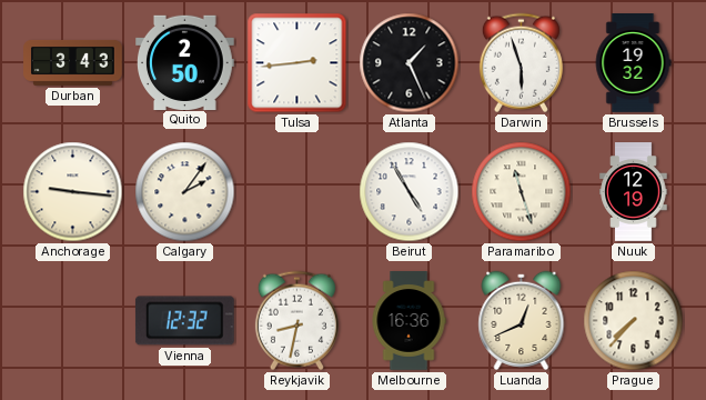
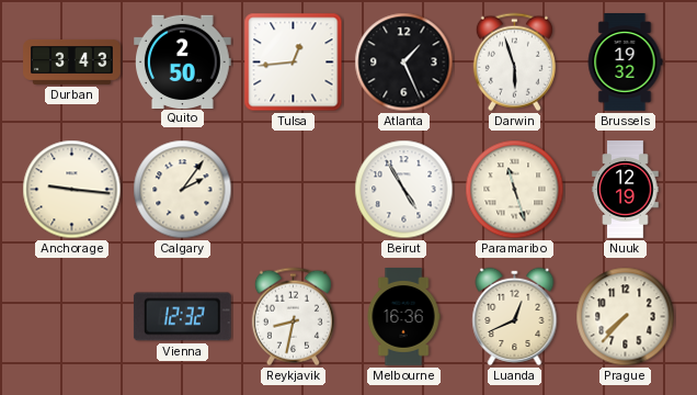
Tulsa: 2:44 -> 12:44
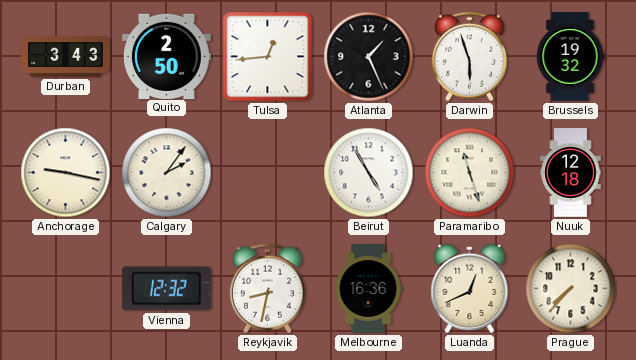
Anchorage: 9:16 -> 9:17
Nuuk: 12:19 -> 12:18
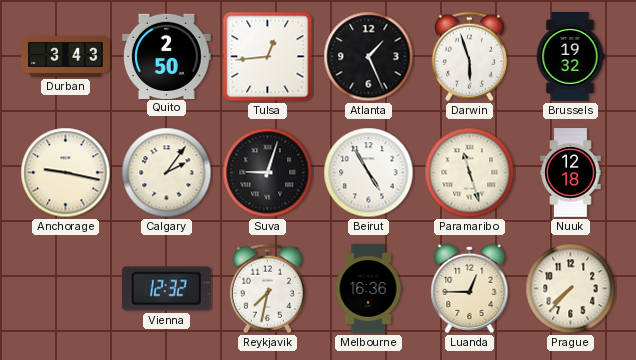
Suva: none -> 9:03
Reykjavik: 8:32 -> 7:32
Luanda: 12:41 -> 12:45
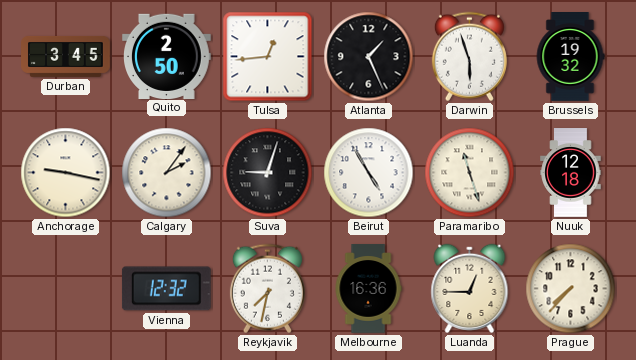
Durban: 3:43 -> 3:45
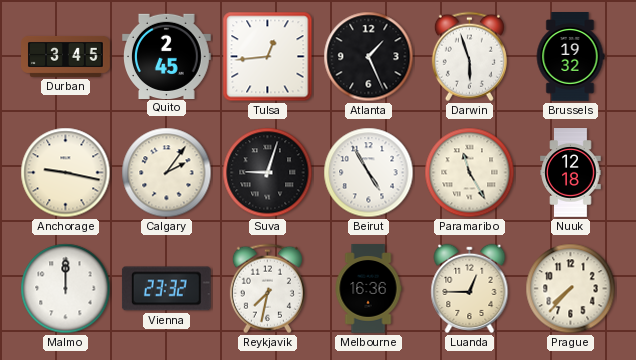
Quito: 2:50 -> 2:45
Paramaribo: 11:27 -> 11:25
Malmo: none -> 12:00
Vienna: 12:32 -> 23:32
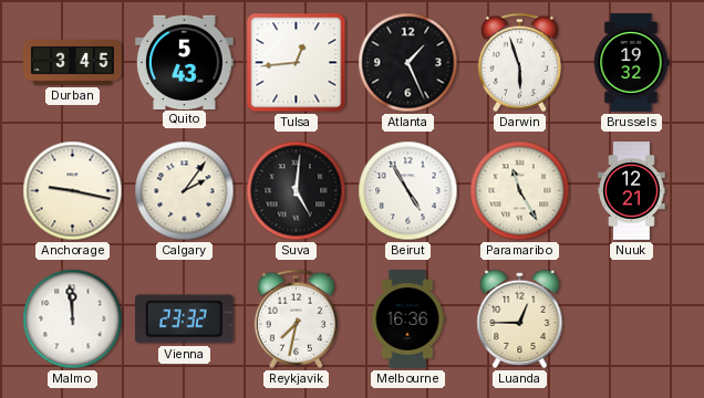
Quito: 2:45 -> 5:43
Suva: 9:03 -> 5:01
Nuuk: 12:18 -> 12:21
Malmo: 12:00 -> 11:59
Prague: 7:37 -> none
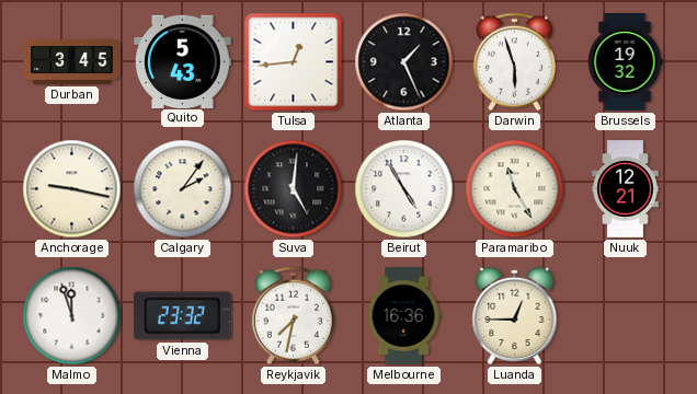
Malmo: 11:59 -> 11:57
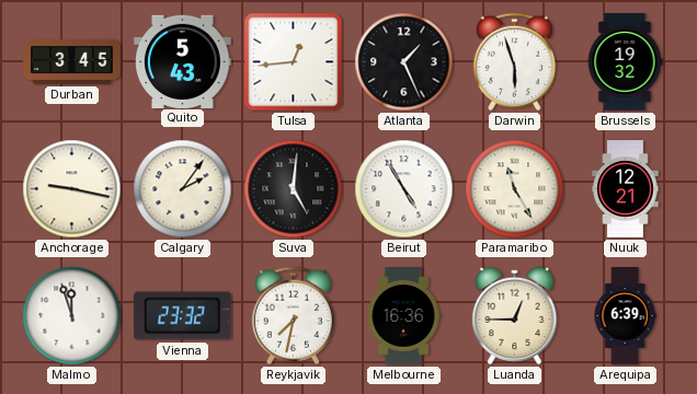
Arequipa: none -> 6:39
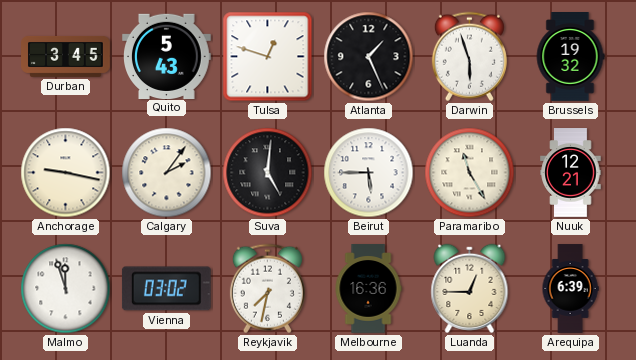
Tulsa: 12:44 -> 12:48
Beirut: 4:55 -> 5:45
Vienna: 23:32 -> 03:02
